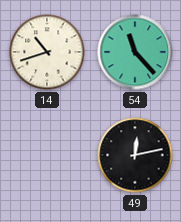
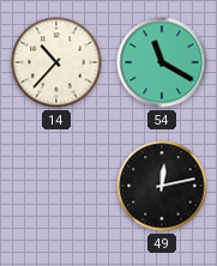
14: 10:42 -> 10:37
54: 11:23 -> 11:20
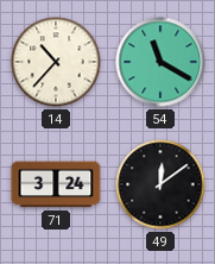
71: none -> 3:24
49: 12:13 -> 12:09
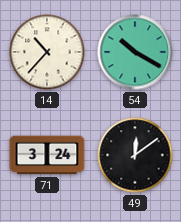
54: 11:20 -> 10:20
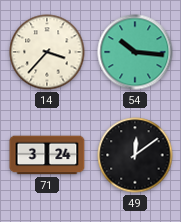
14: 10:37 -> 3:37
54: 10:20 -> 10:16
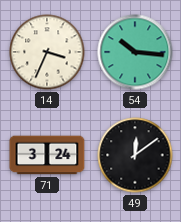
14: 3:37 -> 3:34
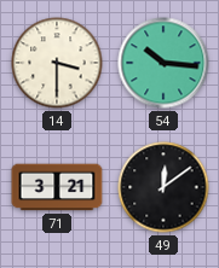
14: 3:34 -> 3:30
71: 3:24 -> 3:21
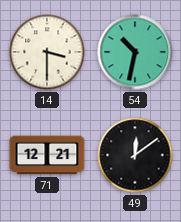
54: 10:16 -> 10:32
71: 3:21 -> 12:21
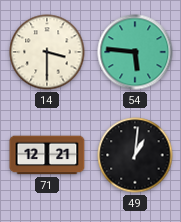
54: 10:32 -> 5:46
49: 12:09 -> 1:01
